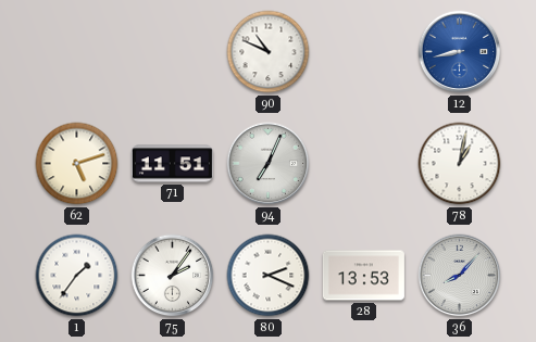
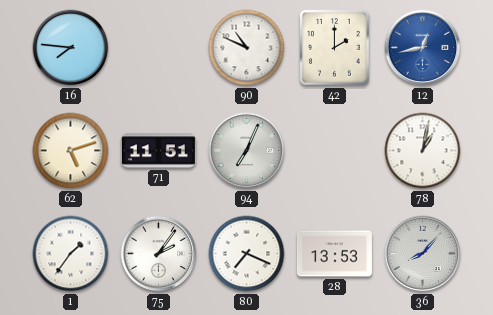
16: none -> 7:46
42: none -> 2:00
12: 8:43 -> 12:43
80: 2:19 -> 7:19
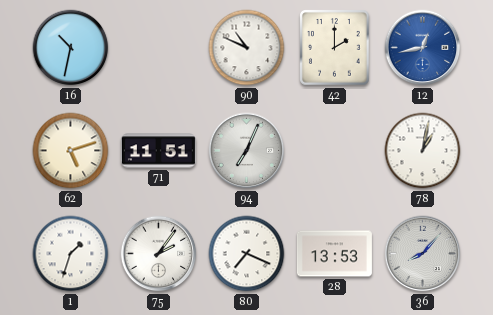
16: 7:46 -> 10:32
1: 1:36 -> 1:33
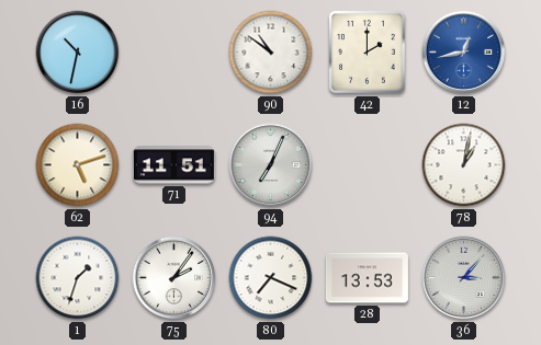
90: 10:49 -> 10:51
36: 8:07 -> 3:07
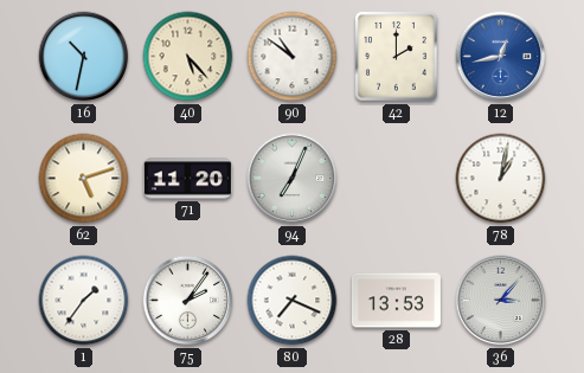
40: none -> 5:23
71: 11:51 -> 11:20
1: 1:33 -> 1:36
